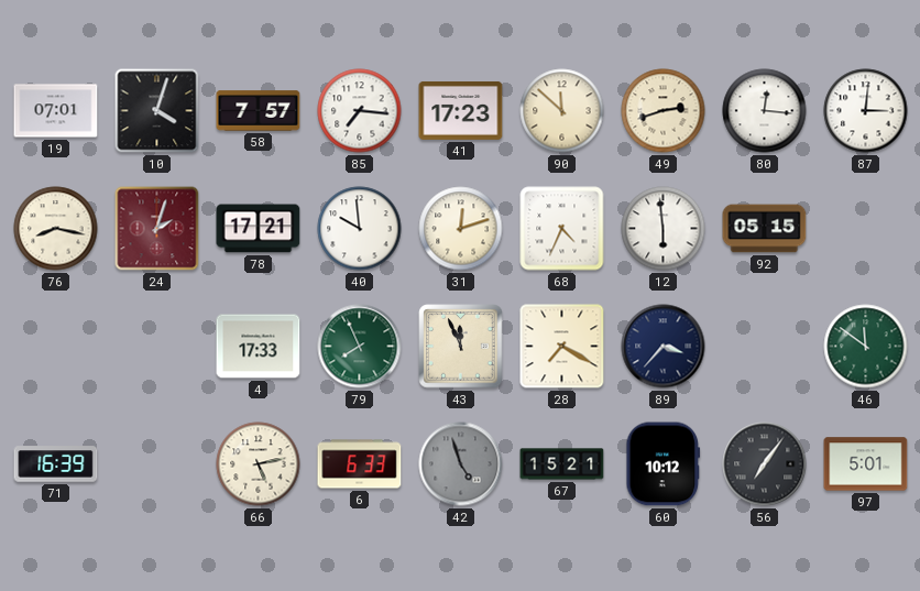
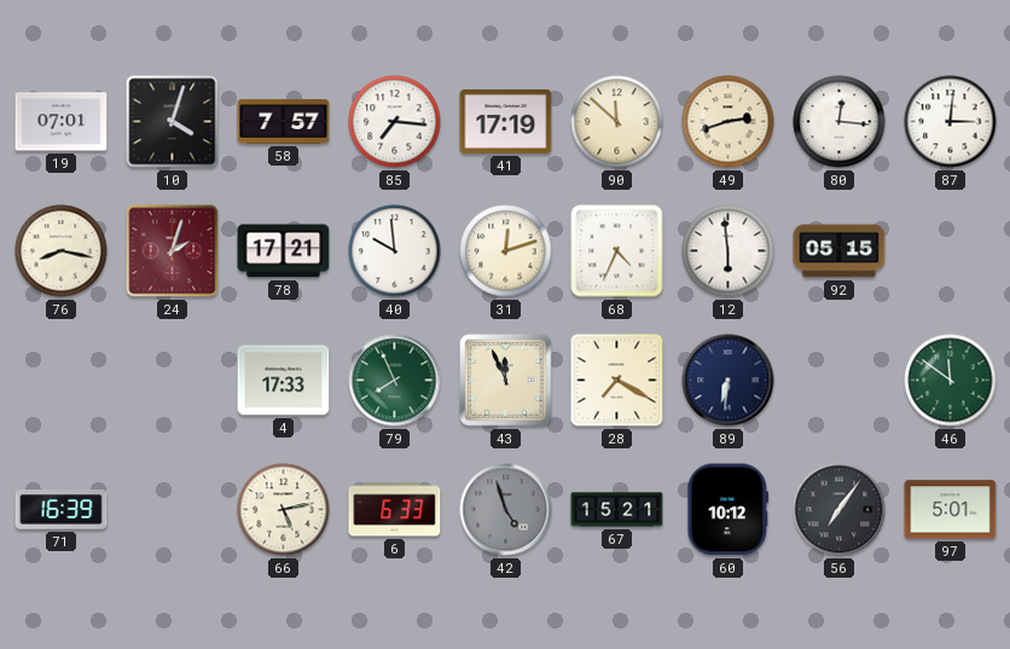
41: 17:23 -> 17:19
89: 3:37 -> 6:31
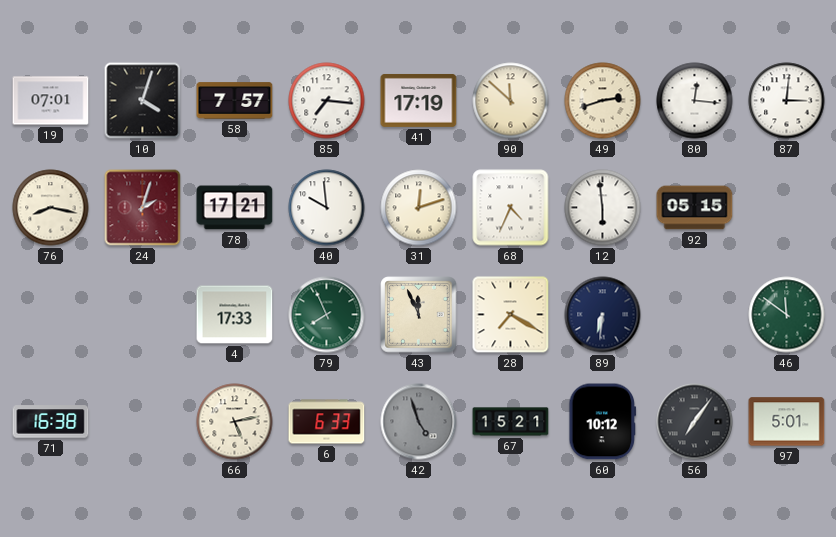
71: 16:39 -> 16:38
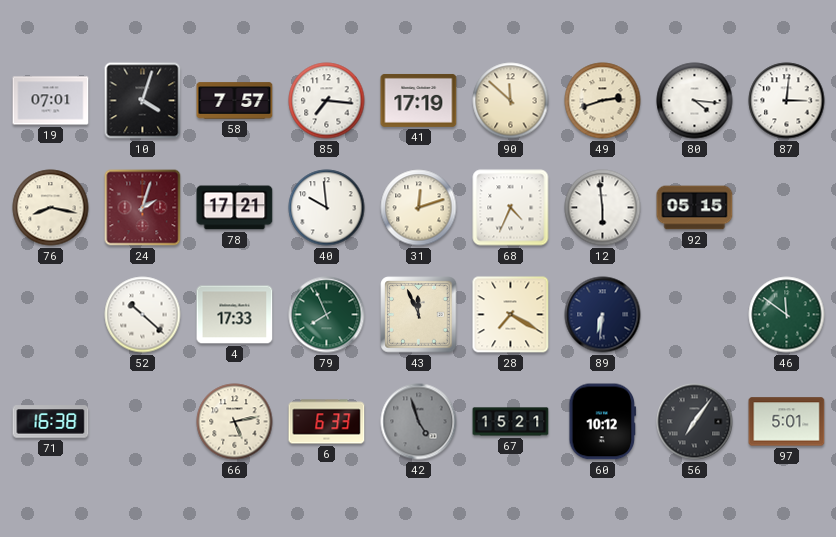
80: 12:16 -> 4:16
52: none -> 10:22
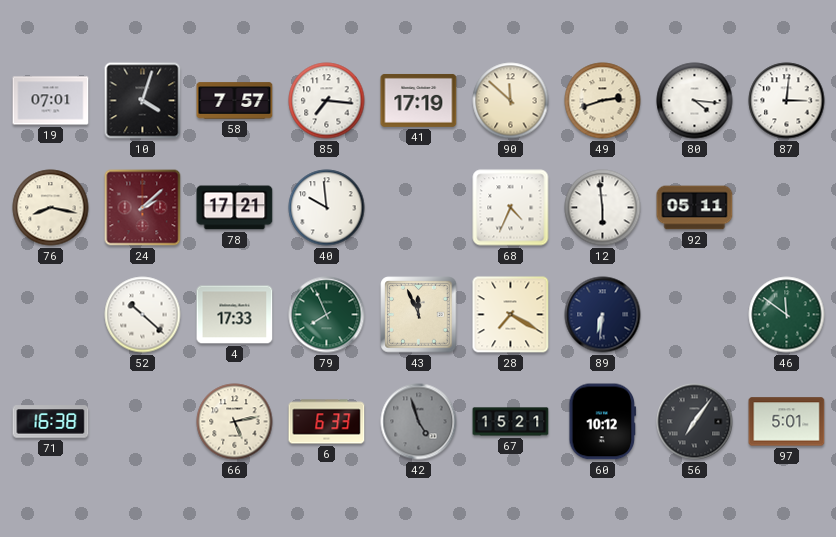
24: 2:03 -> 2:08
31: 12:12 -> none
92: 05:15 -> 05:11
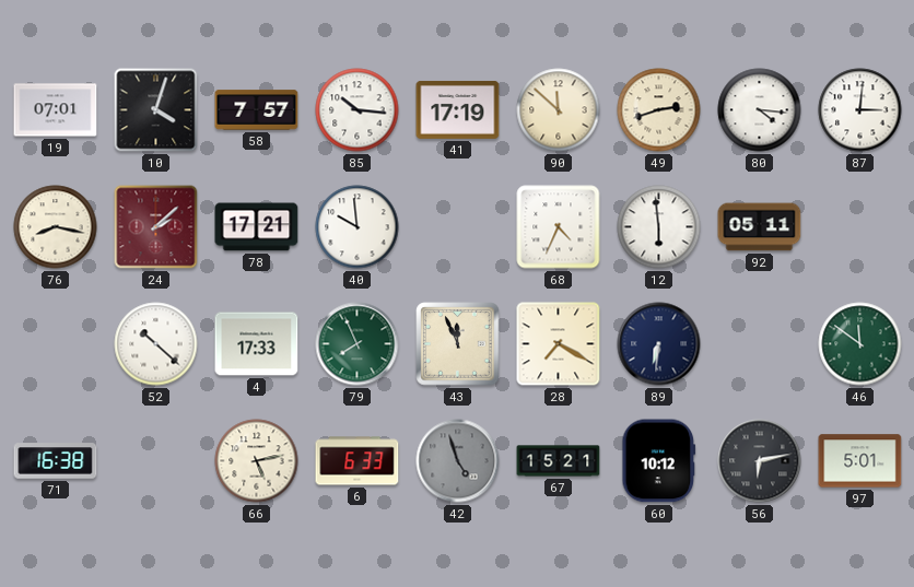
85: 7:16 -> 10:16
56: 7:06 -> 6:13
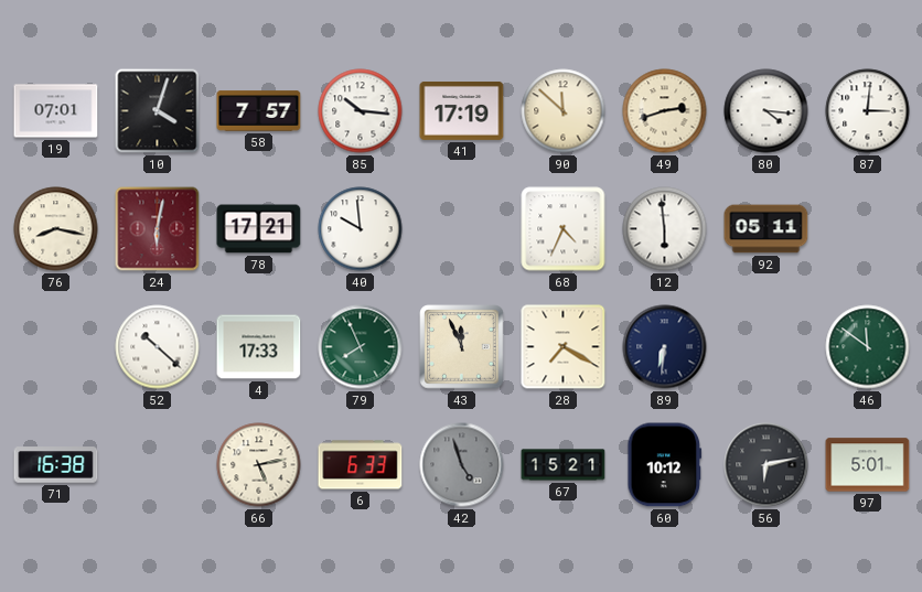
24: 2:08 -> 6:02
